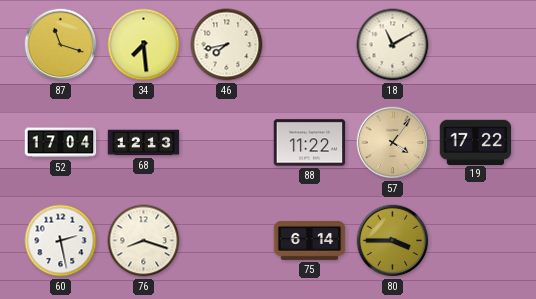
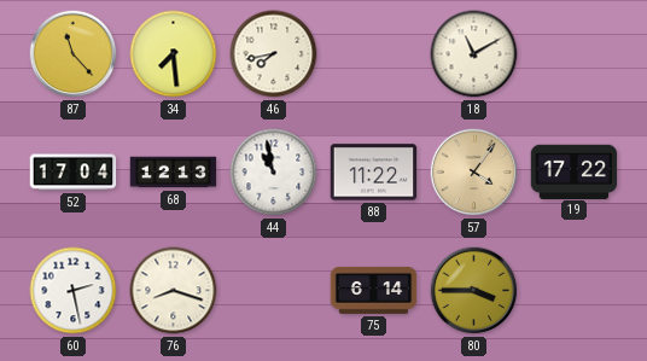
87: 11:18 -> 11:23
44: none -> 10:58
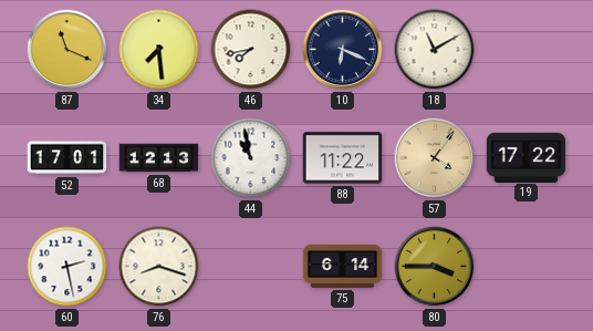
87: 11:23 -> 11:19
10: none -> 6:19
52: 17:04 -> 17:01
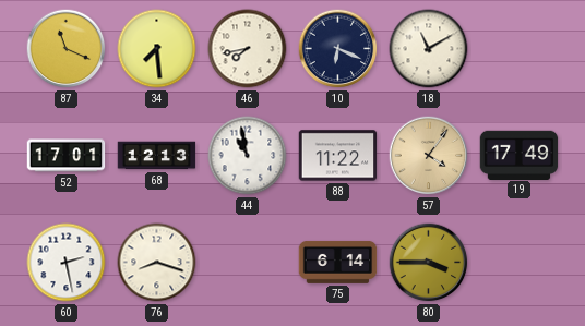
19: 17:22 -> 17:49
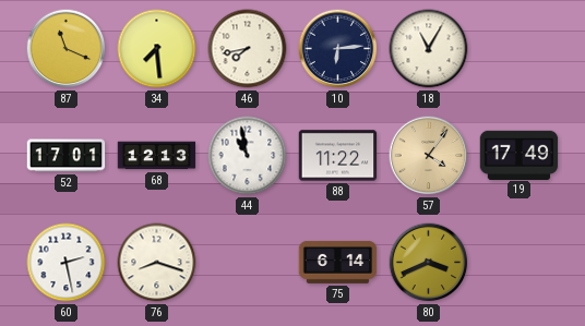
10: 6:19 -> 6:14
18: 11:10 -> 11:05
80: 3:45 -> 3:41
